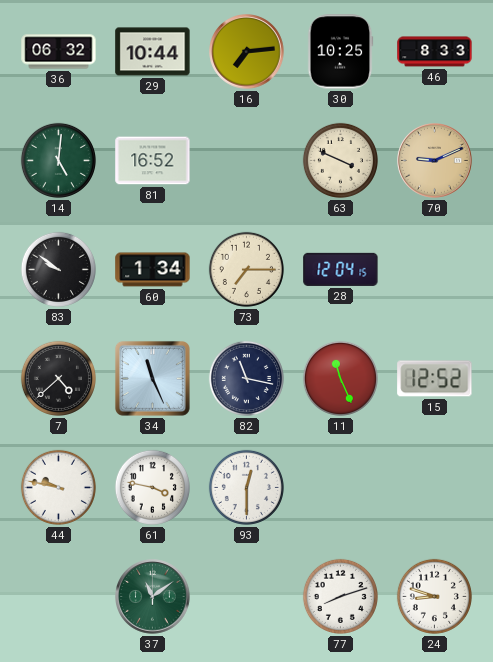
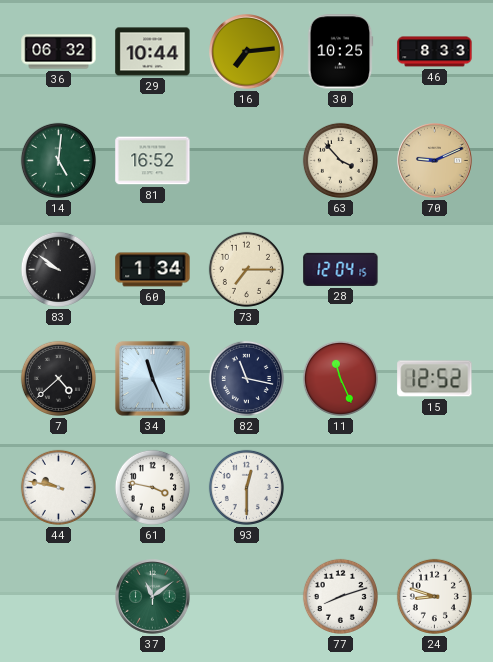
63: 3:49 -> 3:53
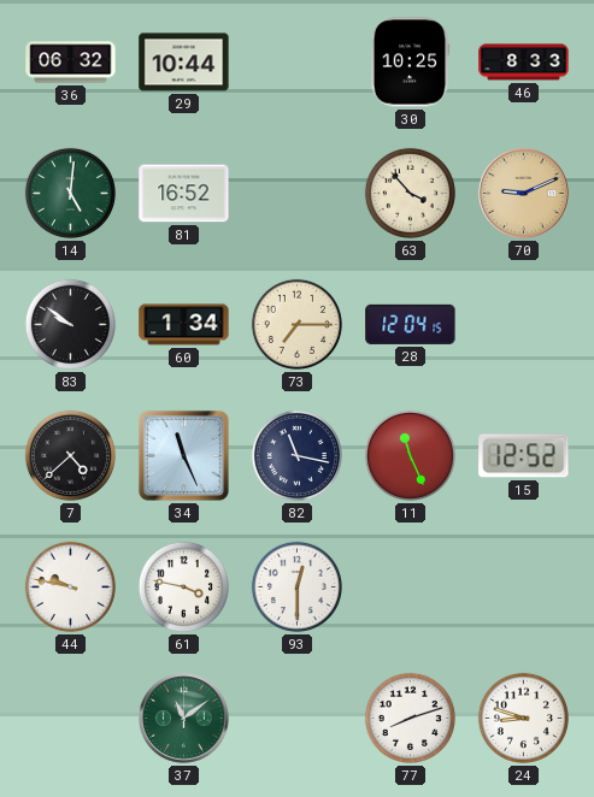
16: 7:14 -> none
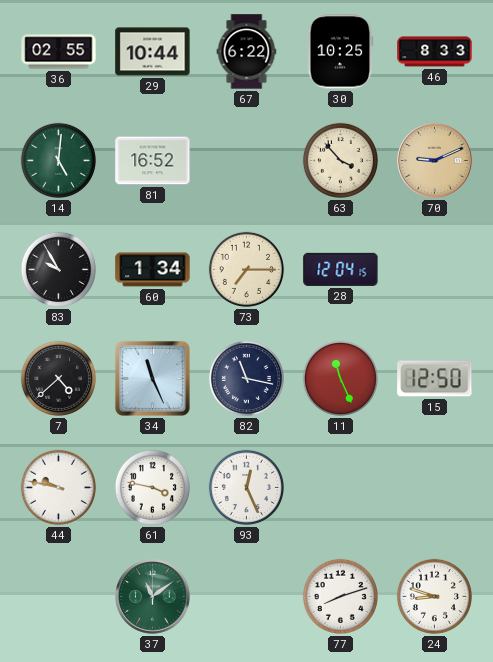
36: 06:32 -> 02:55
67: none -> 6:22
83: 9:51 -> 9:55
15: 12:52 -> 12:50
93: 12:30 -> 12:26
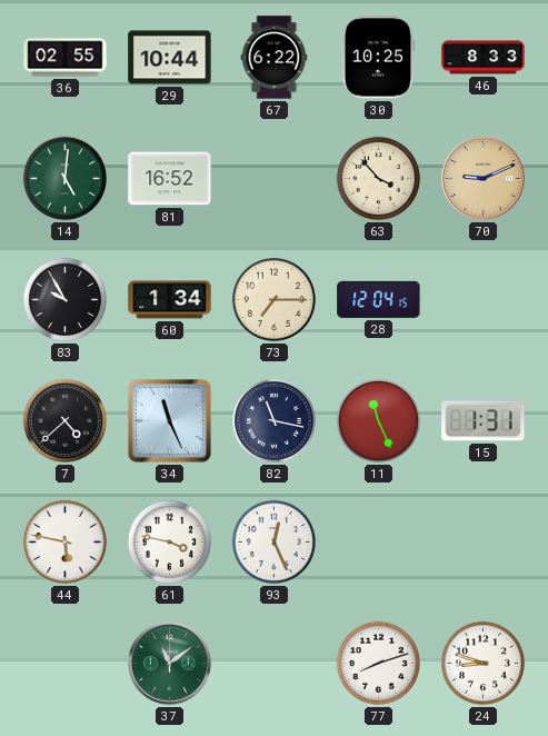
15: 12:50 -> 1:31
44: 9:47 -> 5:47
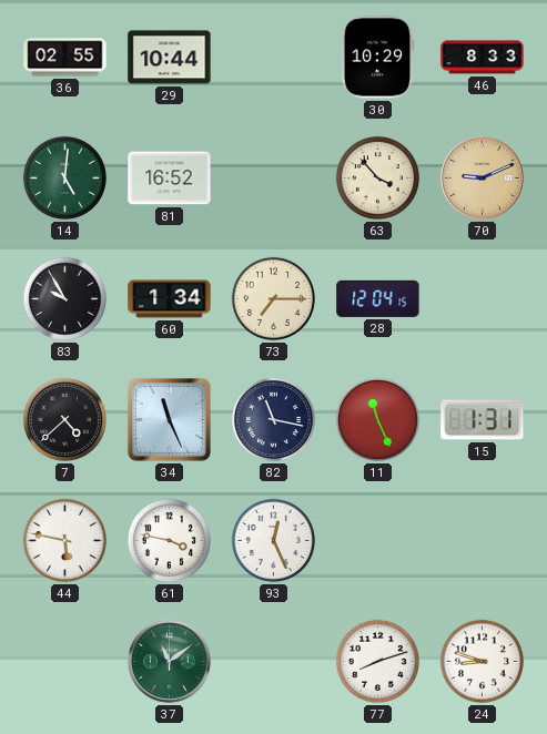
67: 6:22 -> none
30: 10:25 -> 10:29
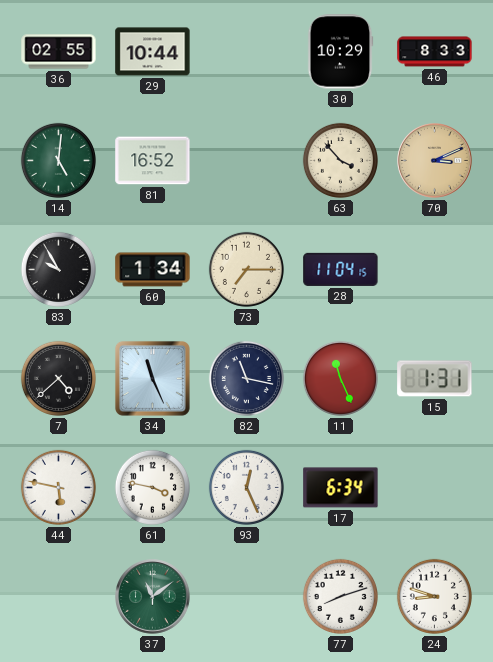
70: 9:11 -> 3:11
28: 12:04 -> 11:04
17: none -> 6:34
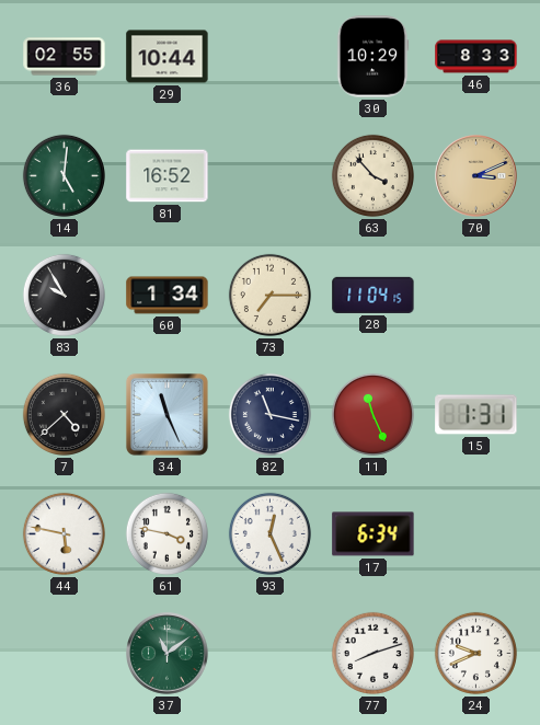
24: 8:48 -> 9:41
